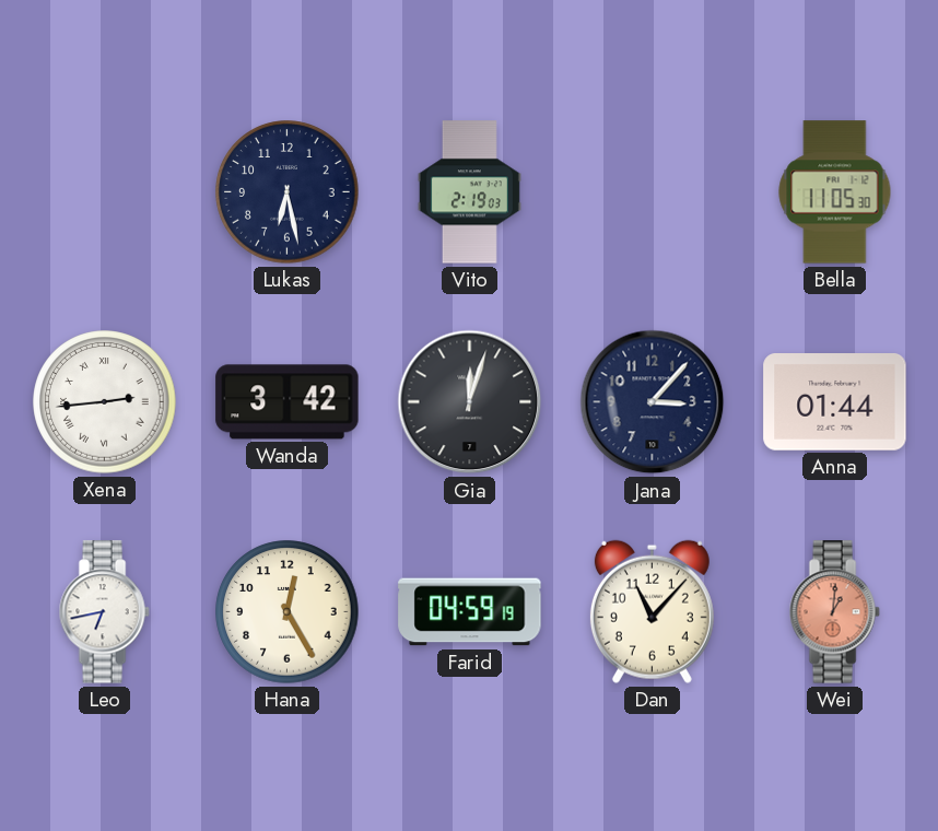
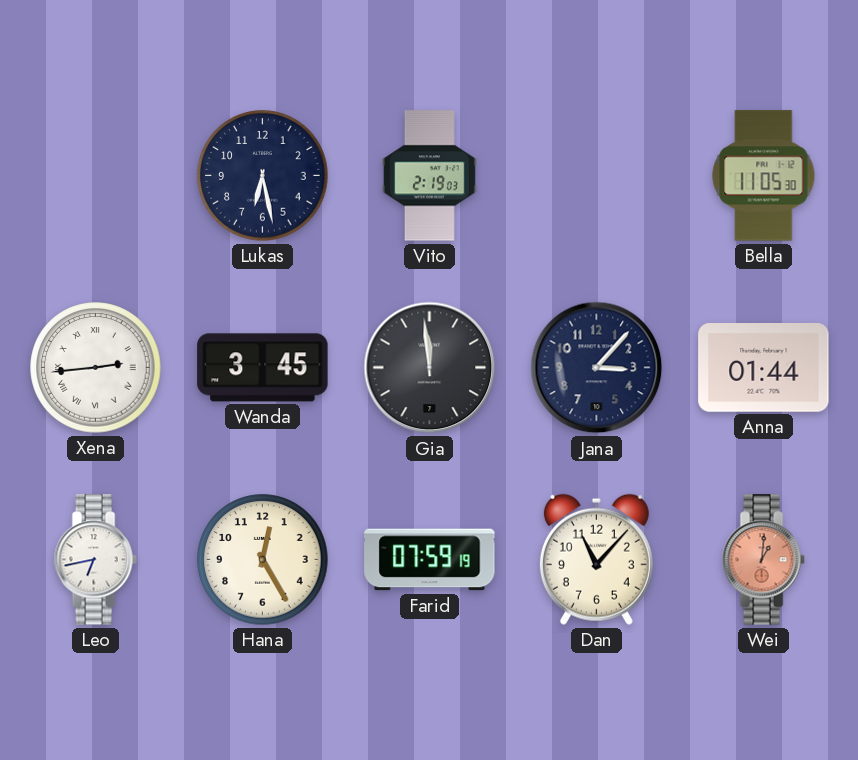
Wanda: 3:42 -> 3:45
Gia: 12:03 -> 11:59
Farid: 04:59 -> 07:59
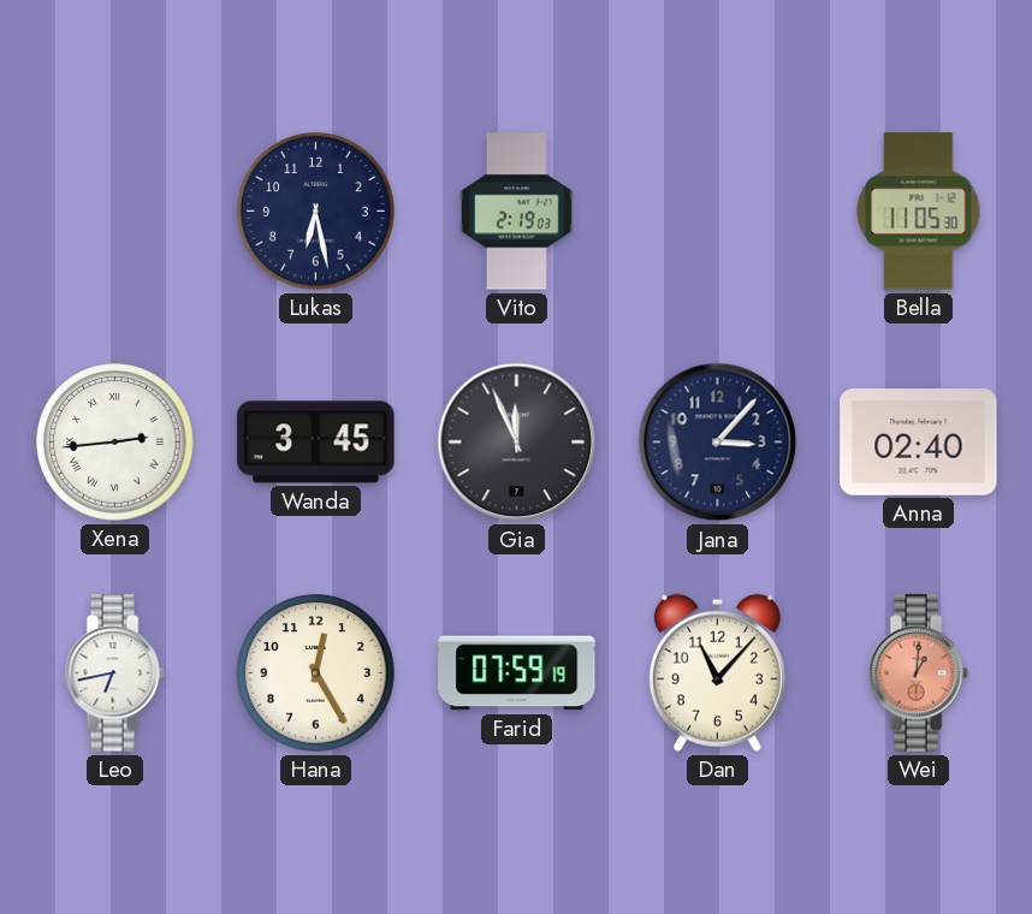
Gia: 11:59 -> 11:56
Anna: 01:44 -> 02:40
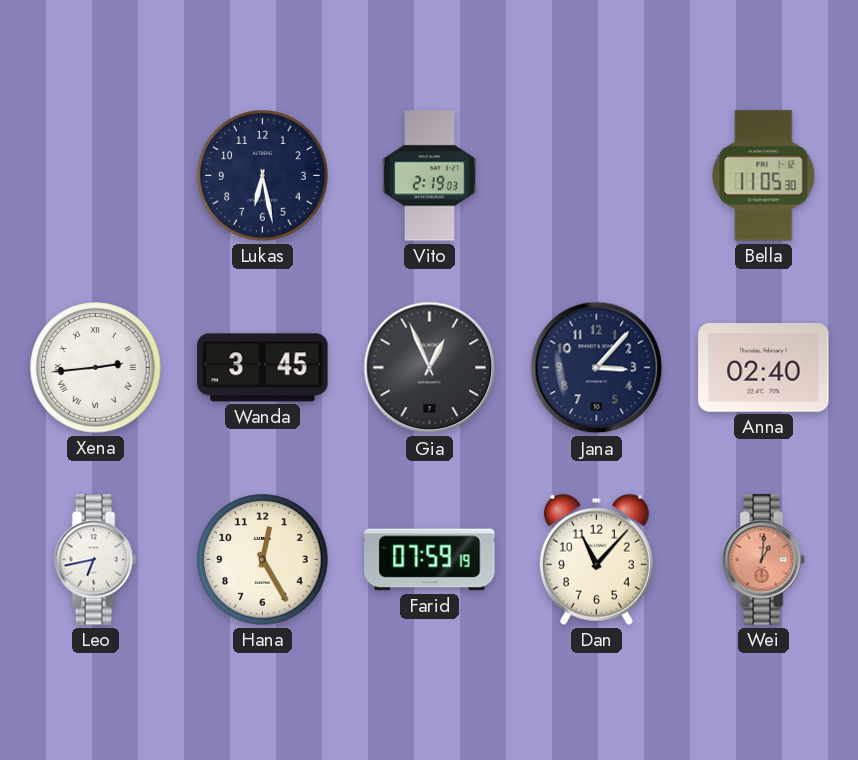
Gia: 11:56 -> 12:56
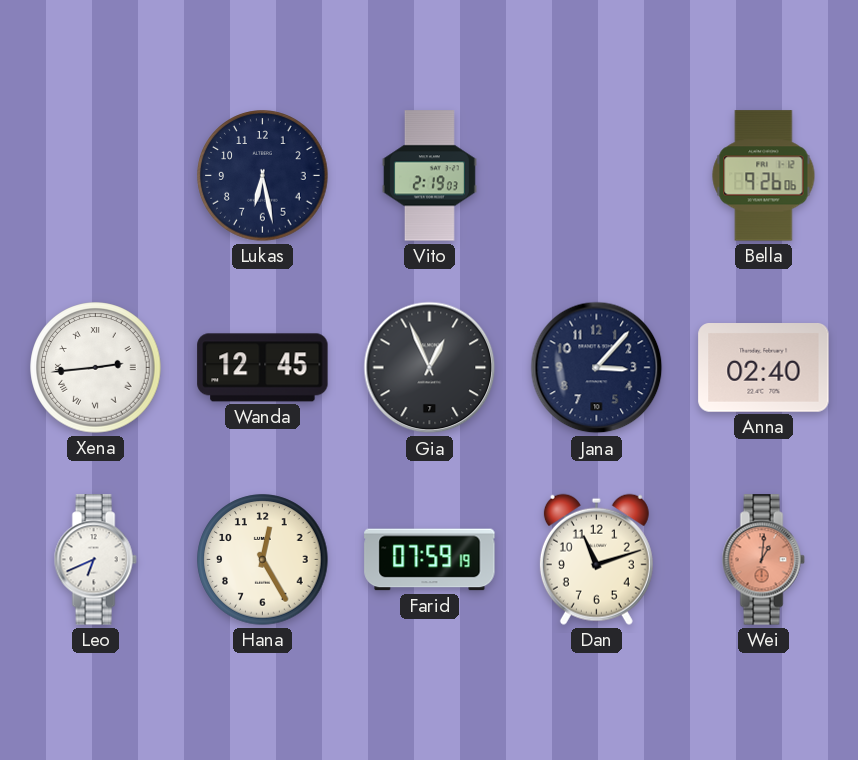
Bella: 11:05 -> 9:26
Wanda: 3:45 -> 12:45
Leo: 6:43 -> 6:41
Dan: 11:07 -> 11:12
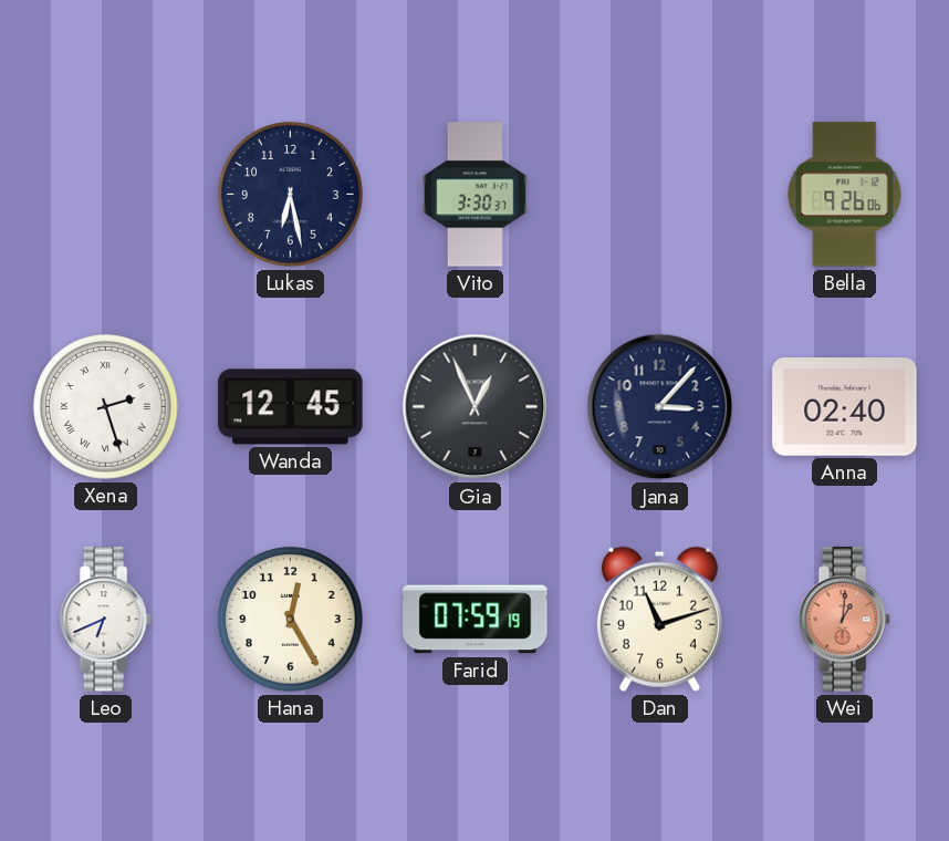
Vito: 2:19 -> 3:30
Xena: 2:44 -> 2:27
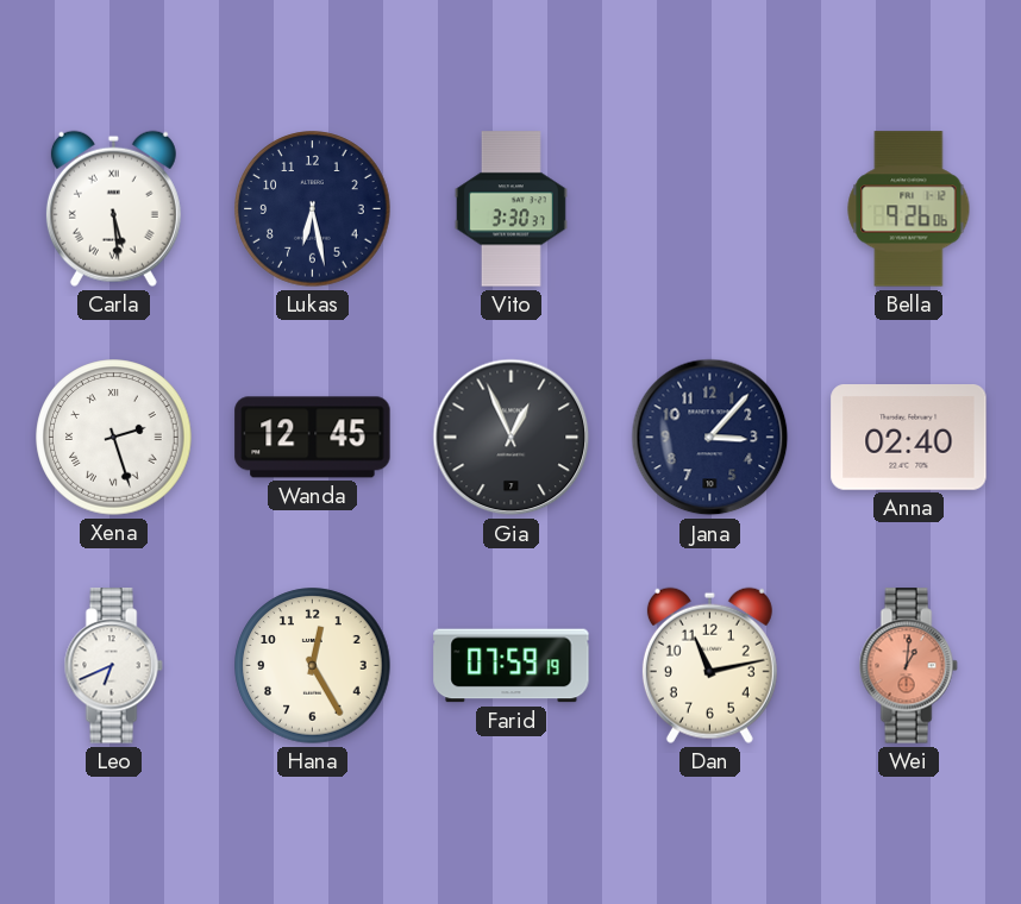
Carla: none -> 5:29
Dan: 11:12 -> 11:13
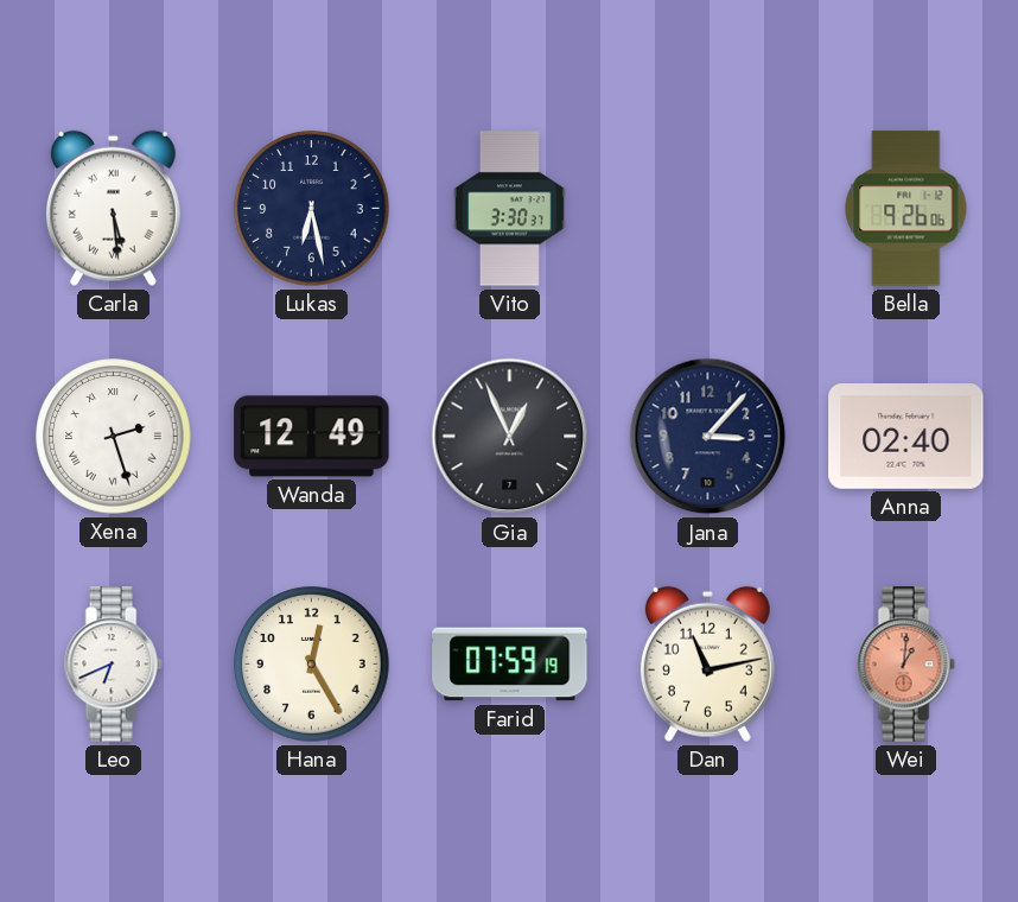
Wanda: 12:45 -> 12:49
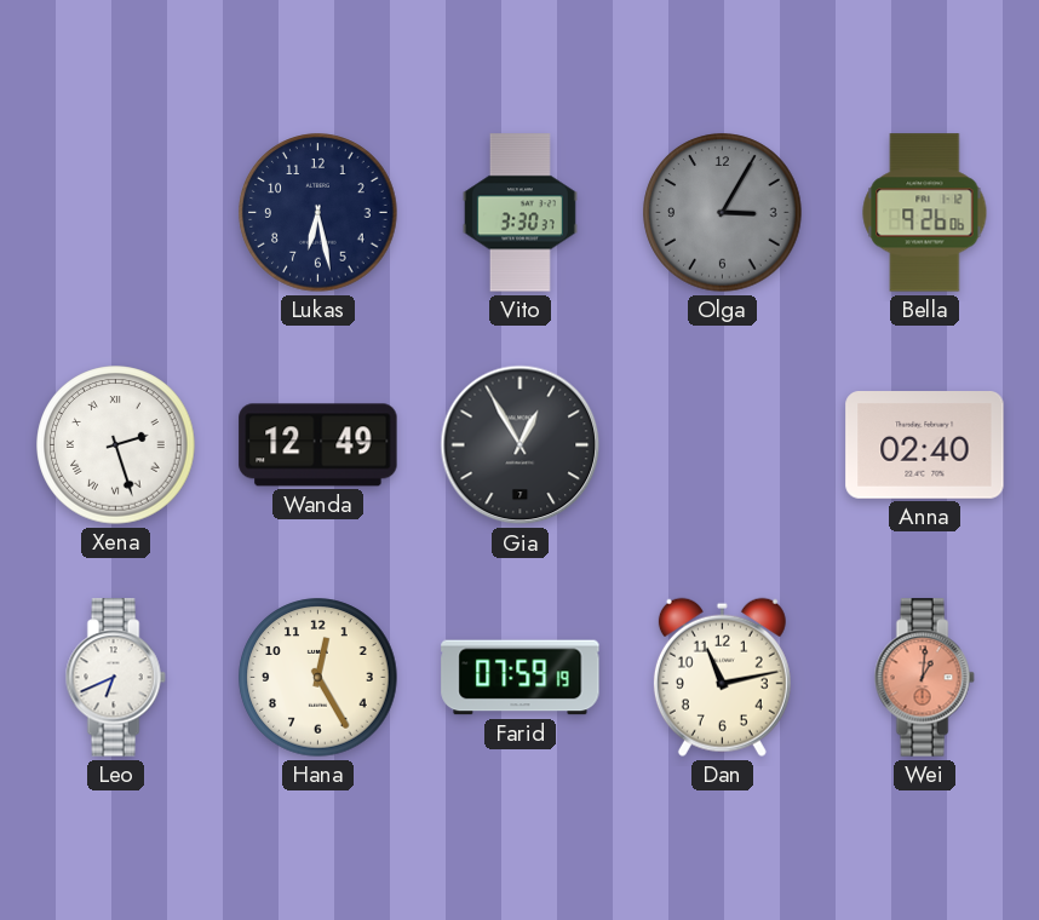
Carla: 5:29 -> none
Olga: none -> 3:05
Gia: 12:56 -> 12:55
Jana: 3:07 -> none
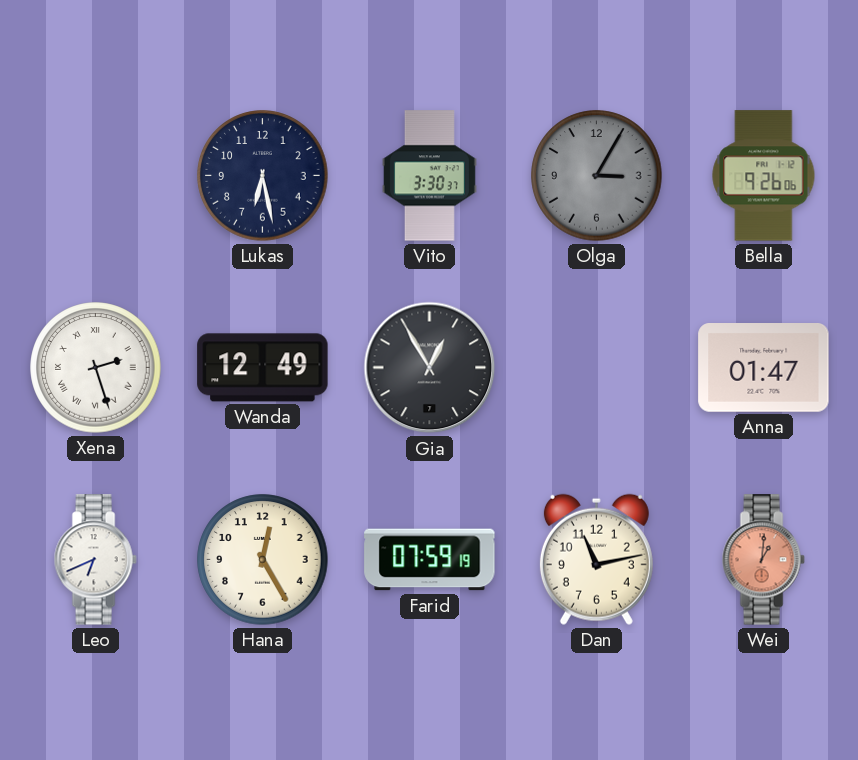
Anna: 02:40 -> 01:47
